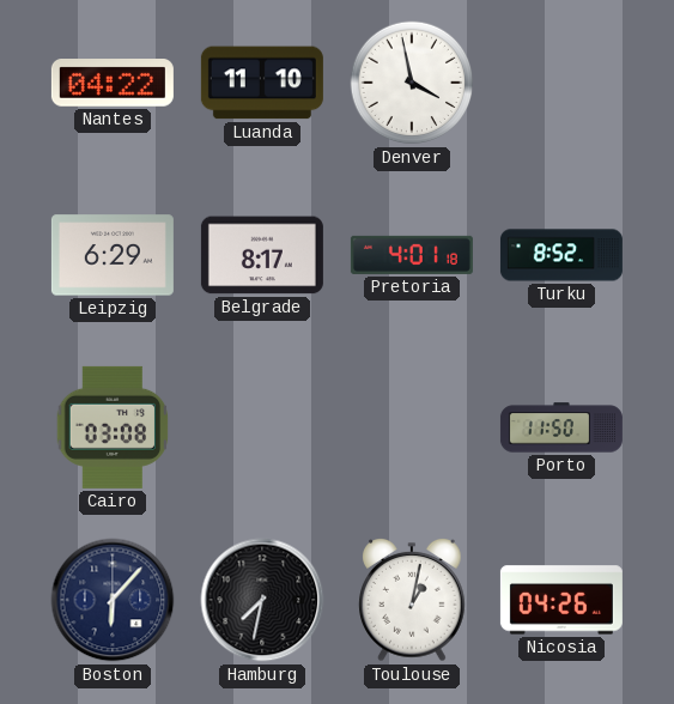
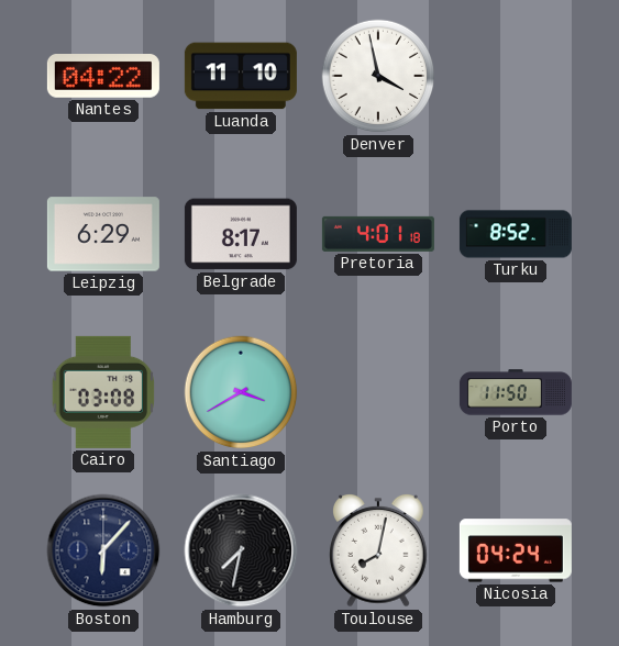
Santiago: none -> 3:40
Toulouse: 1:02 -> 8:02
Nicosia: 04:26 -> 04:24
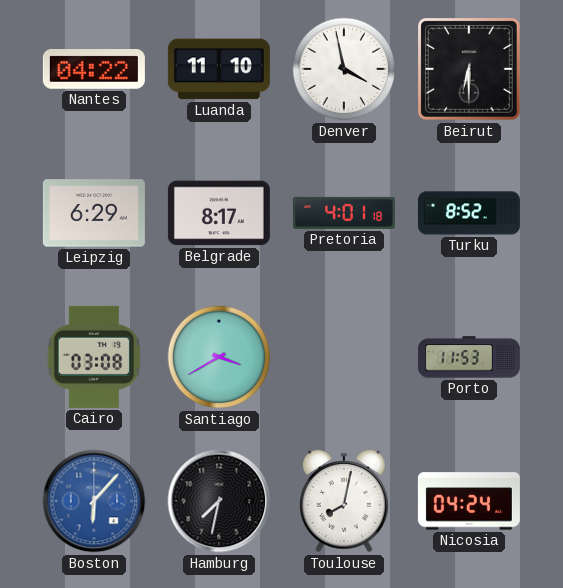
Beirut: none -> 6:30
Porto: 11:50 -> 11:53
Boston dial: navy -> blue
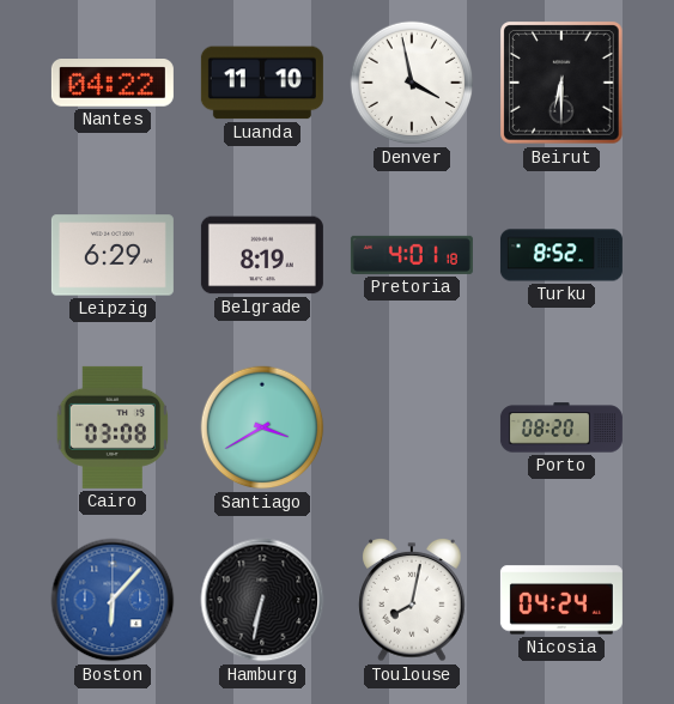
Belgrade: 8:17 -> 8:19
Porto: 11:53 -> 08:20
Hamburg: 7:32 -> 6:32
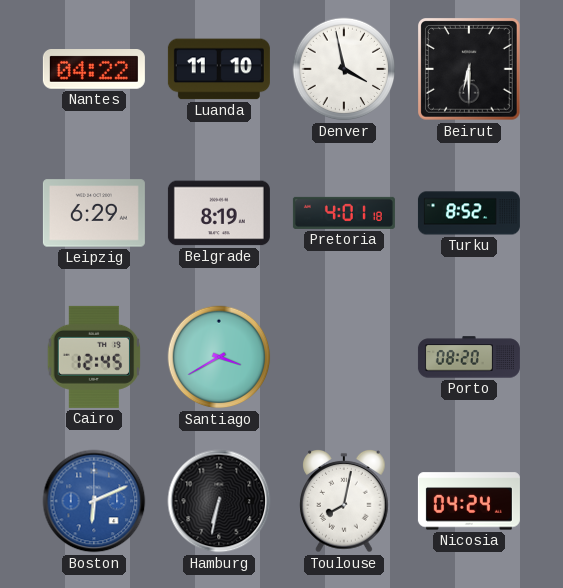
Cairo: 03:08 -> 12:45
Boston: 6:07 -> 6:11
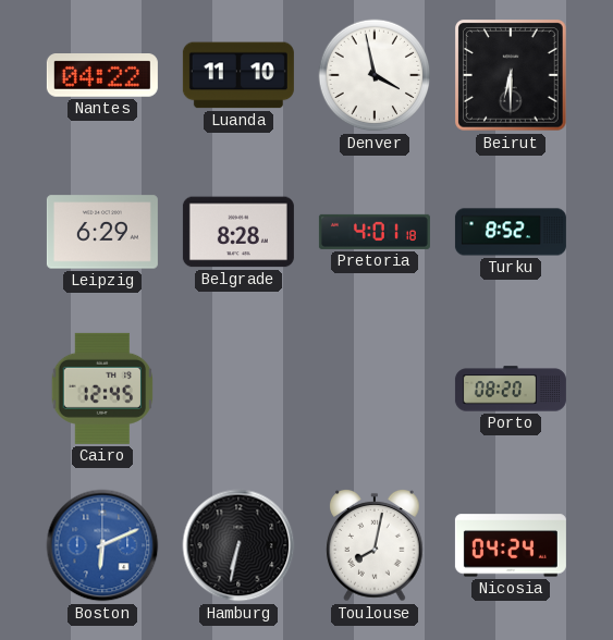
Belgrade: 8:19 -> 8:28
Santiago: 3:40 -> none
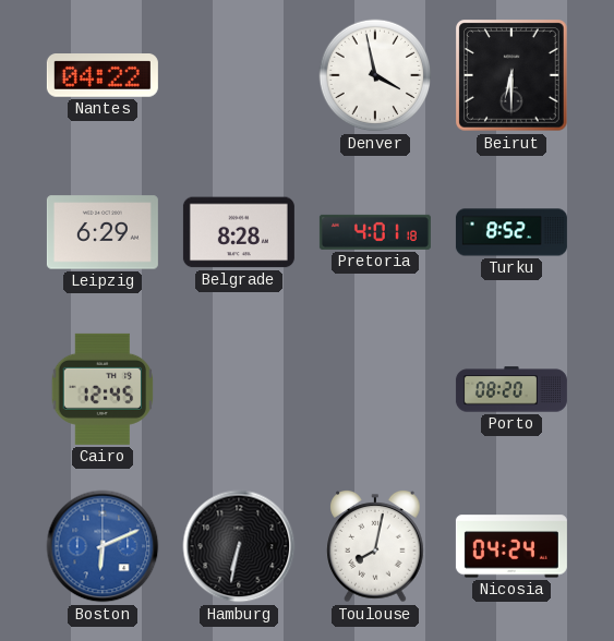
Luanda: 11:10 -> none
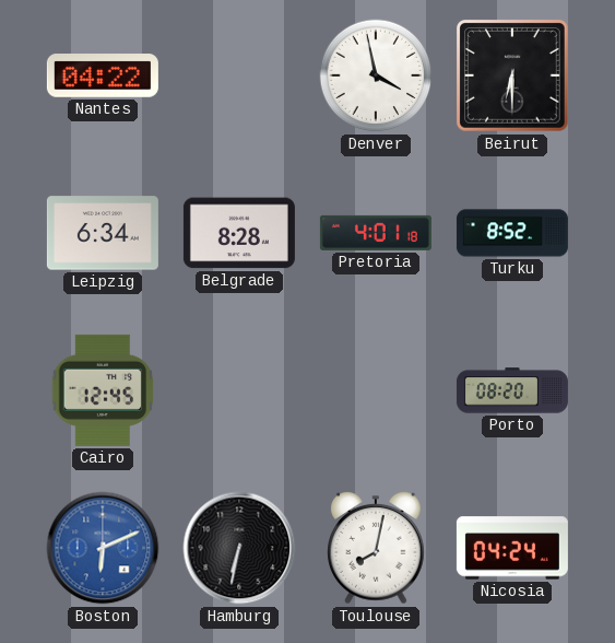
Leipzig: 6:29 -> 6:34
